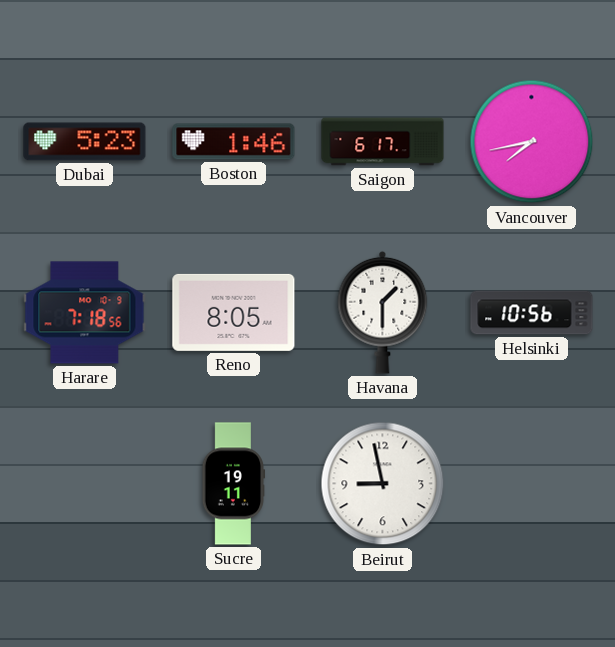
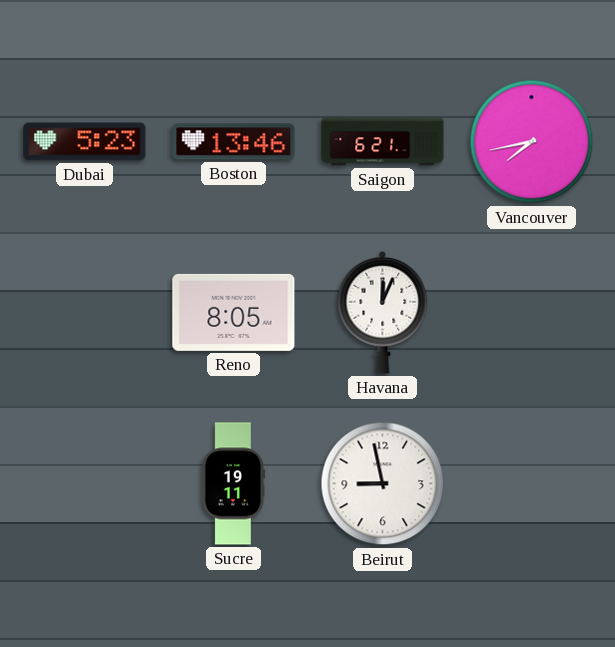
Boston: 1:46 -> 13:46
Saigon: 6:17 -> 6:21
Harare: 7:18 -> none
Havana: 1:30 -> 12:04
Helsinki: 10:56 -> none
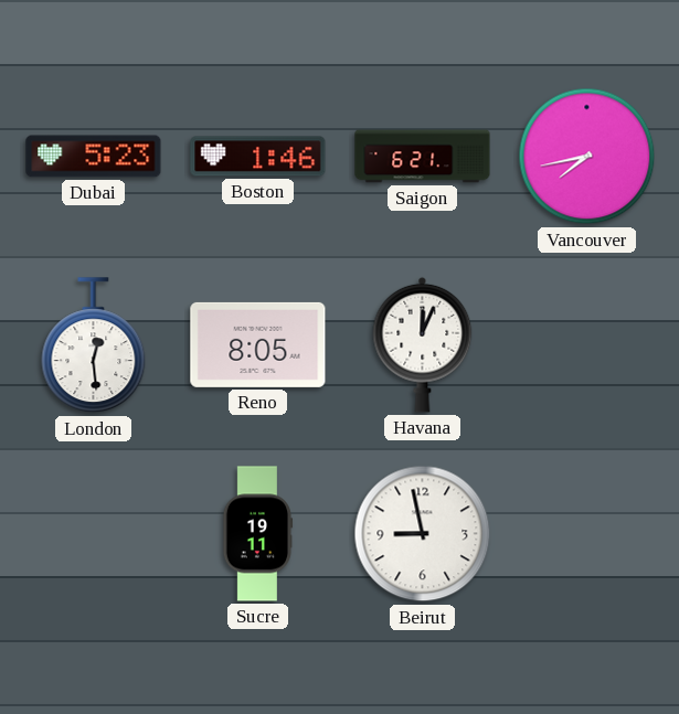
Boston: 13:46 -> 1:46
London: none -> 12:29
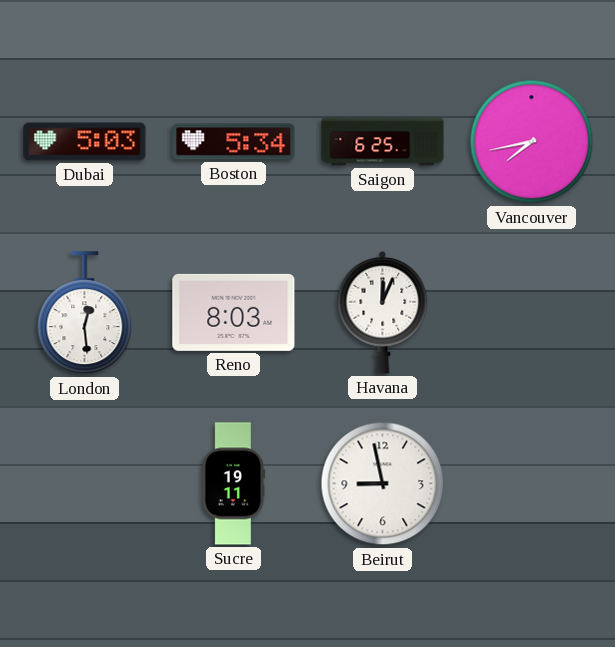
Dubai: 5:23 -> 5:03
Boston: 1:46 -> 5:34
Saigon: 6:21 -> 6:25
Reno: 8:05 -> 8:03
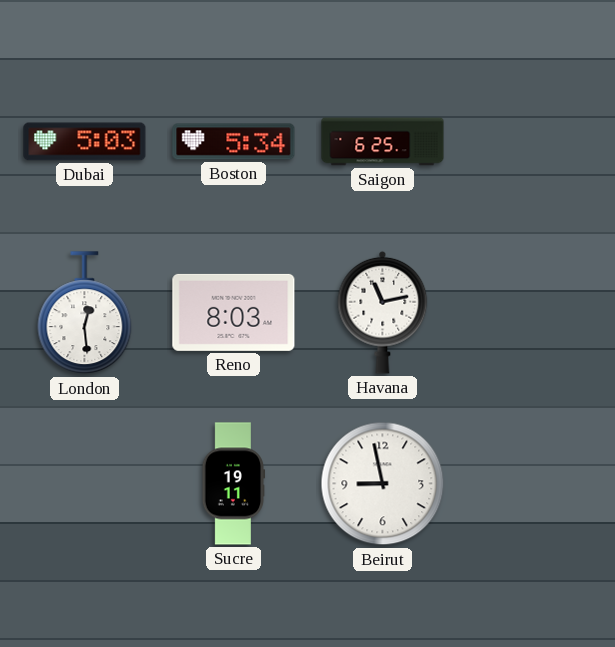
Vancouver: 7:43 -> none
Havana: 12:04 -> 11:13
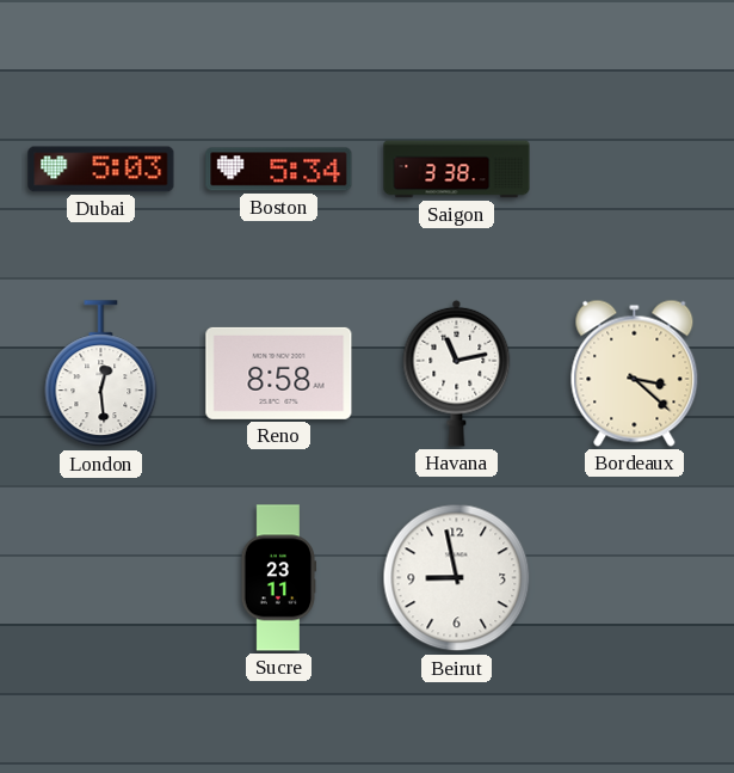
Saigon: 6:25 -> 3:38
Reno: 8:03 -> 8:58
Bordeaux: none -> 3:22
Sucre: 19:11 -> 23:11
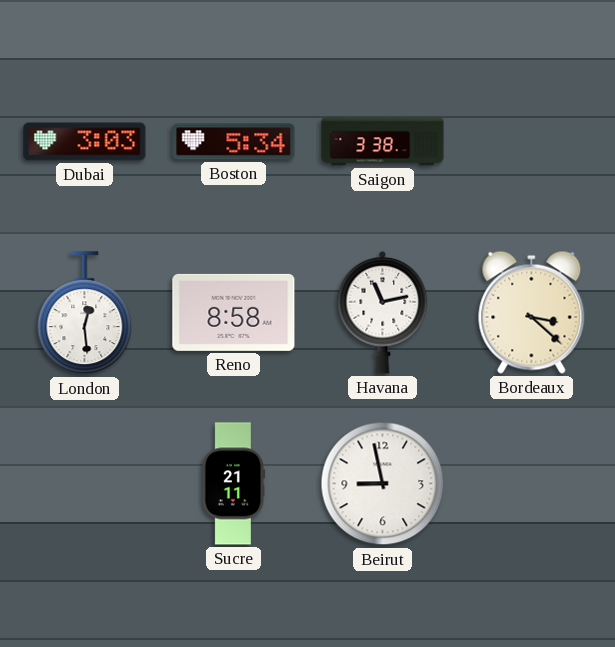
Dubai: 5:03 -> 3:03
Sucre: 23:11 -> 21:11
